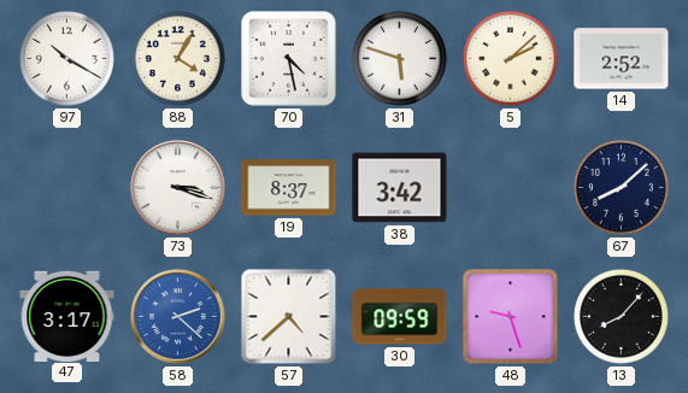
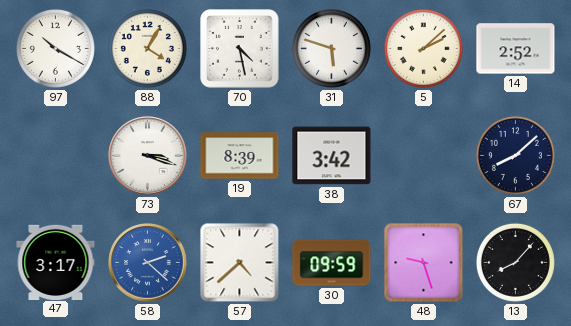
19: 8:37 -> 8:39
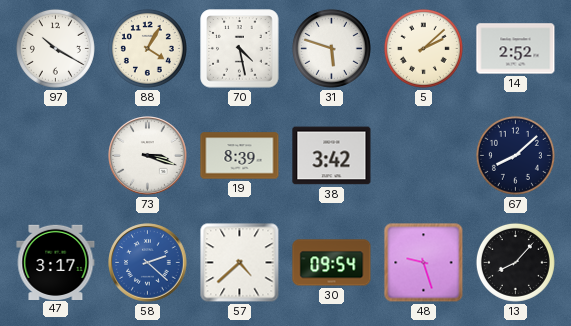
30: 09:59 -> 09:54
